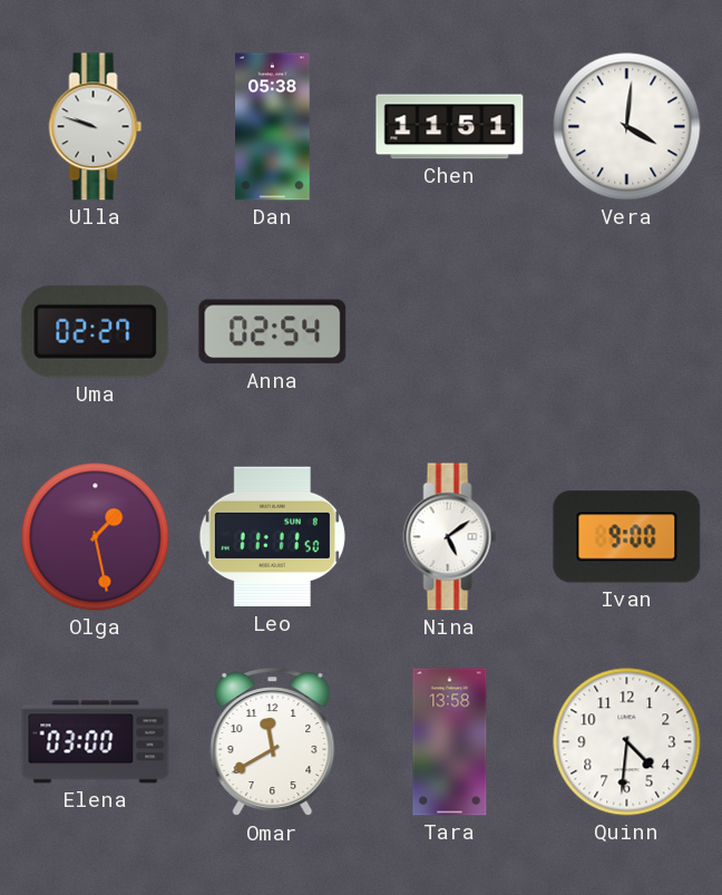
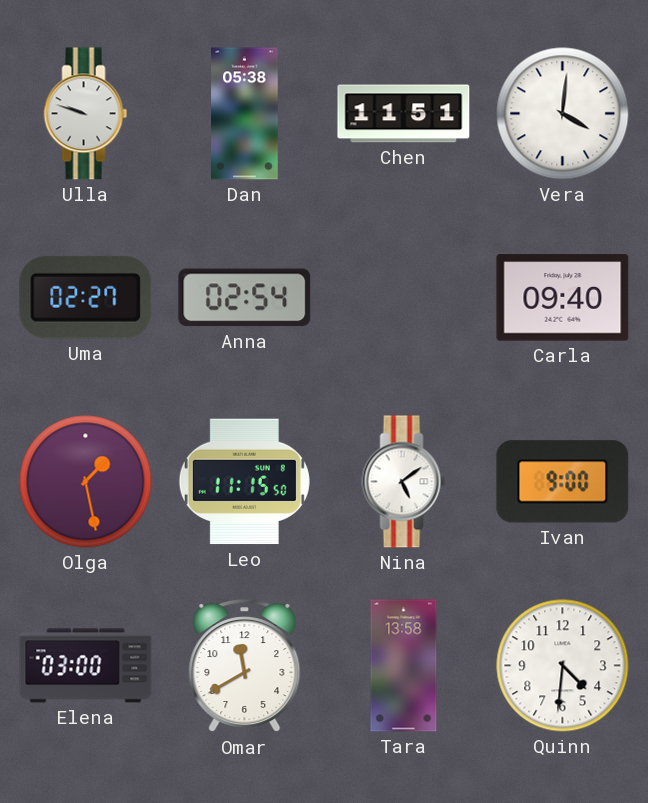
Carla: none -> 09:40
Leo: 11:11 -> 11:15
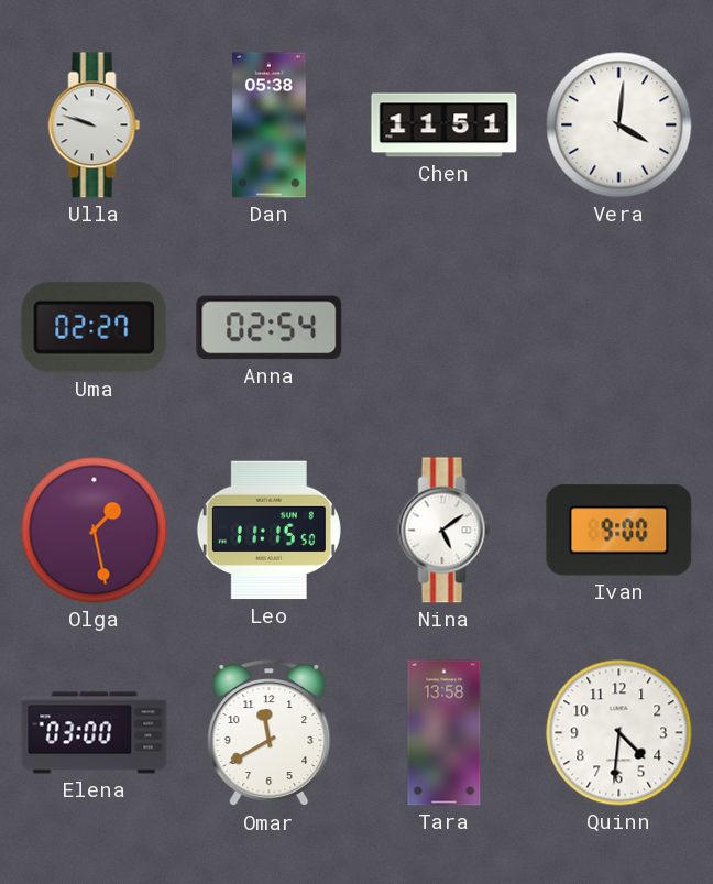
Carla: 09:40 -> none
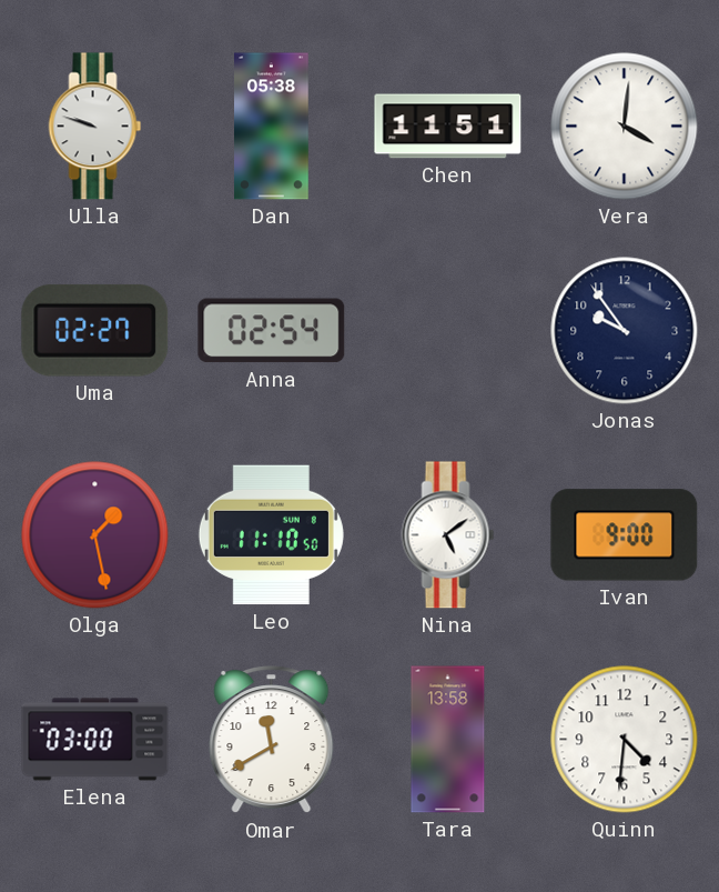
Jonas: none -> 9:54
Leo: 11:15 -> 11:10
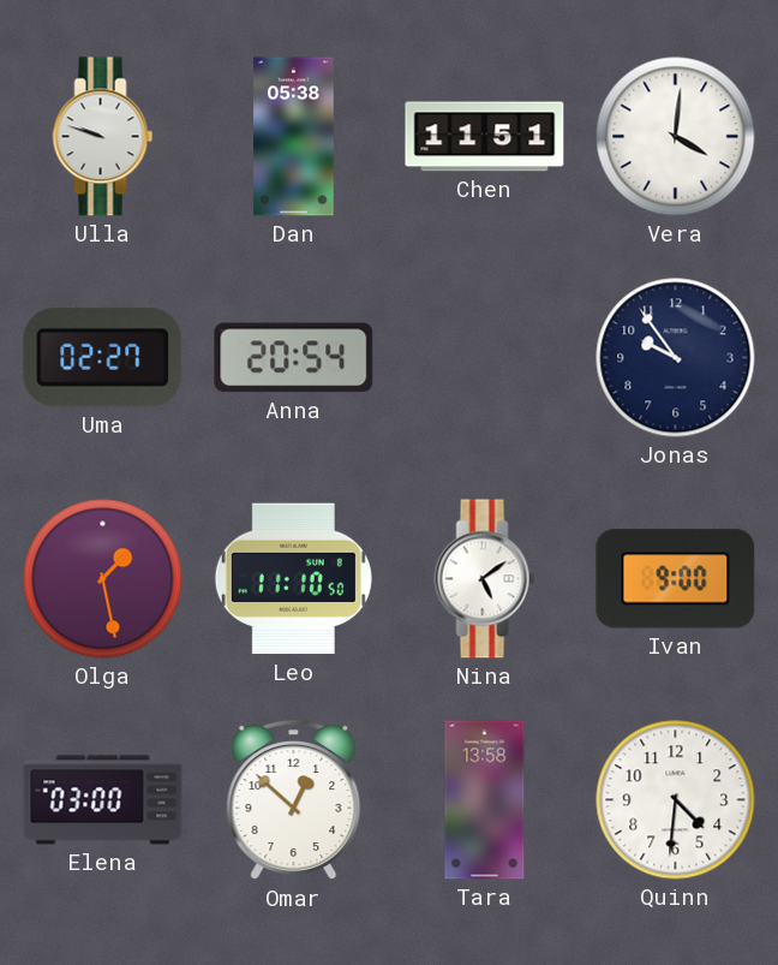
Anna: 02:54 -> 20:54
Omar: 11:40 -> 12:52
